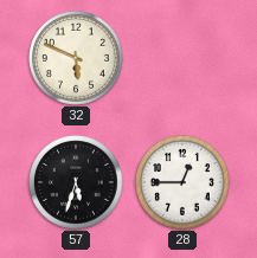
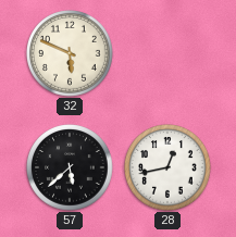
57: 5:33 -> 5:38
28: 12:45 -> 12:43
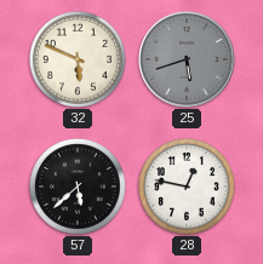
25: none -> 5:42
28: 12:43 -> 12:47
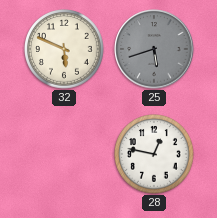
57: 5:38 -> none
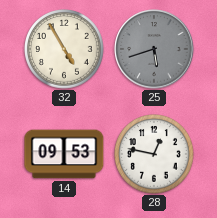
32: 5:49 -> 4:55
14: none -> 09:53
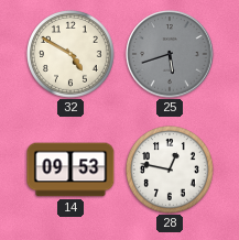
32: 4:55 -> 4:50
